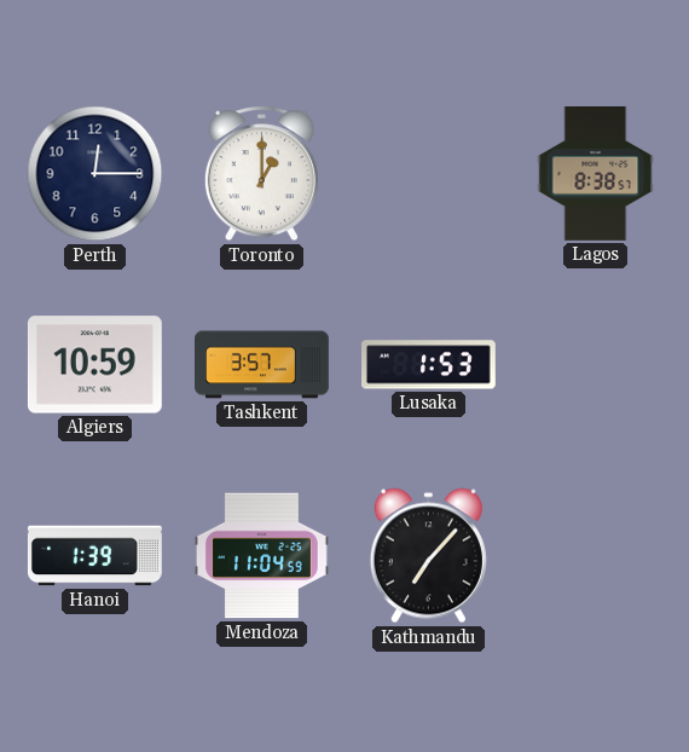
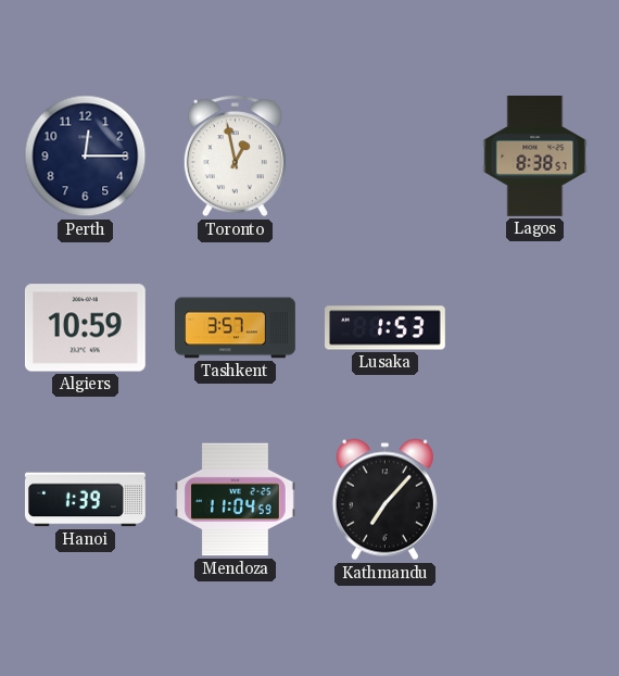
Toronto: 1:00 -> 12:58
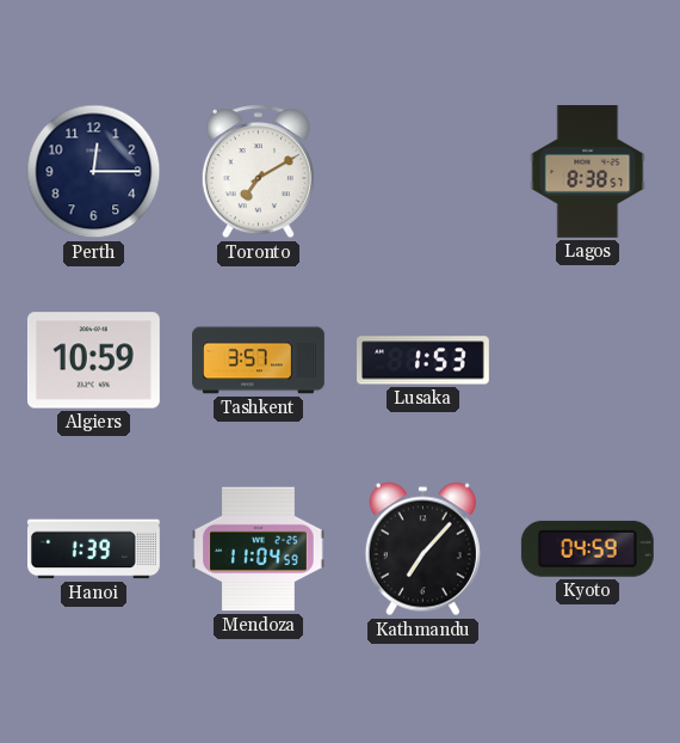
Toronto: 12:58 -> 7:10
Kyoto: none -> 04:59
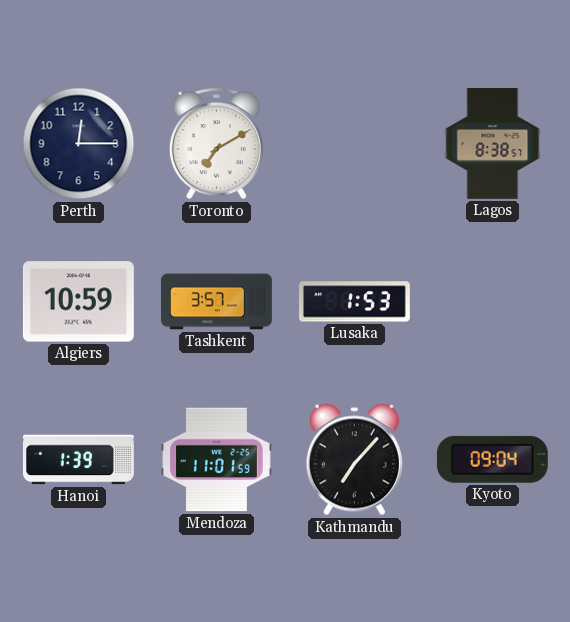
Mendoza: 11:04 -> 11:01
Kyoto: 04:59 -> 09:04
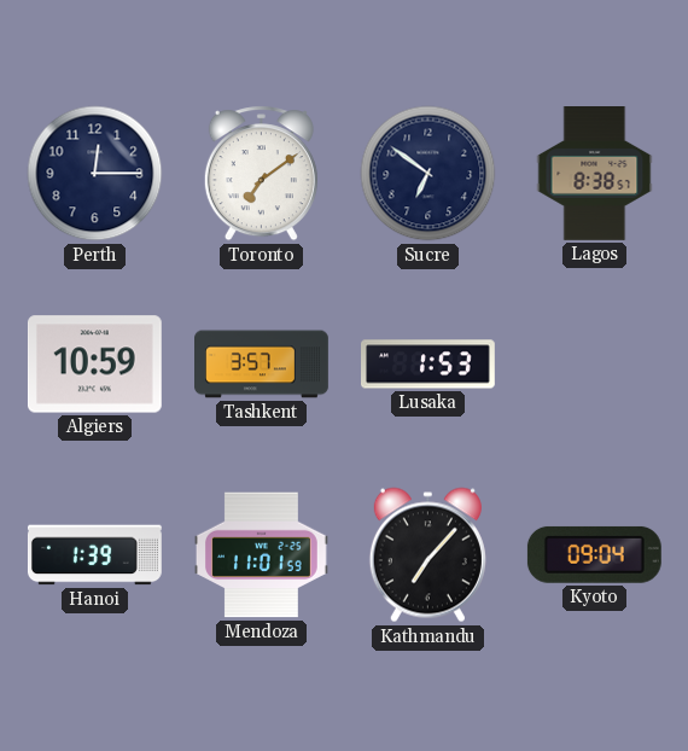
Toronto: 7:10 -> 7:09
Sucre: none -> 6:51
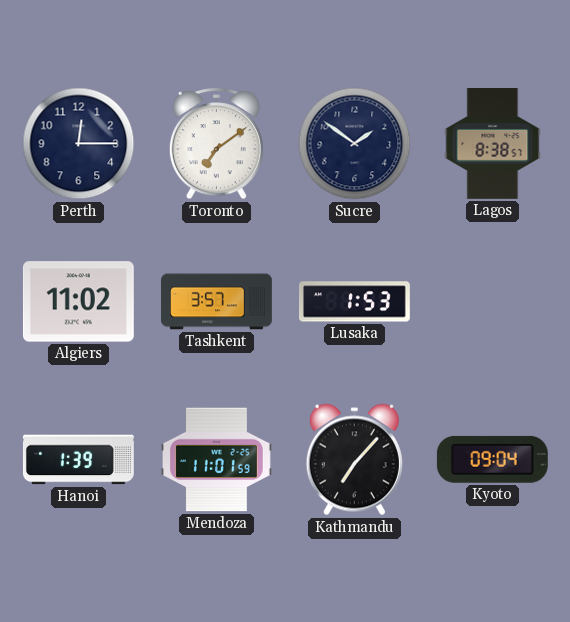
Sucre: 6:51 -> 1:51
Algiers: 10:59 -> 11:02
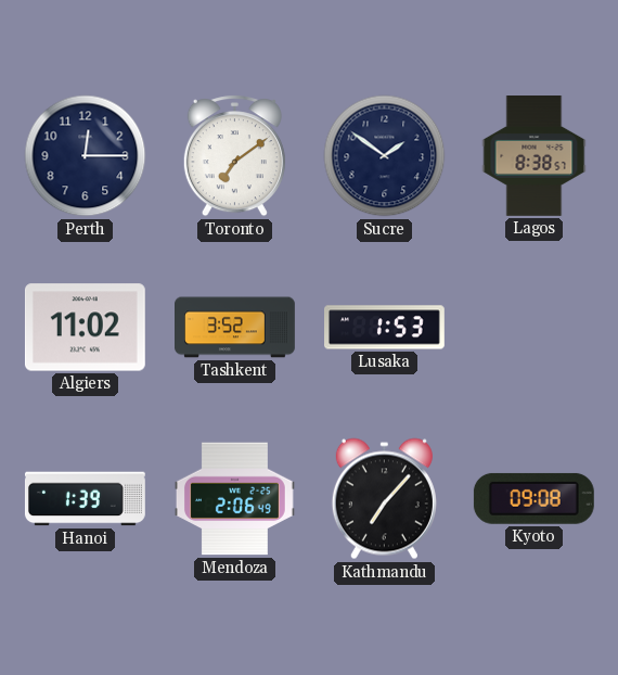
Tashkent: 3:57 -> 3:52
Mendoza: 11:01 -> 2:06
Kyoto: 09:04 -> 09:08
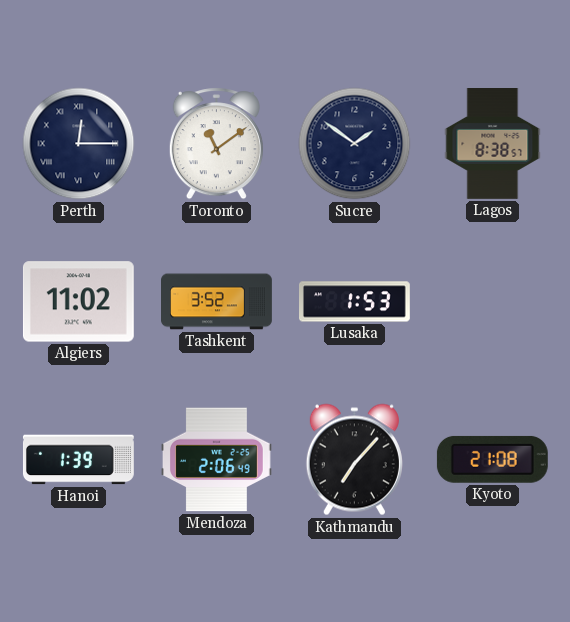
Perth numerals: Arabic -> Roman
Toronto: 7:09 -> 11:09
Kyoto: 09:08 -> 21:08
